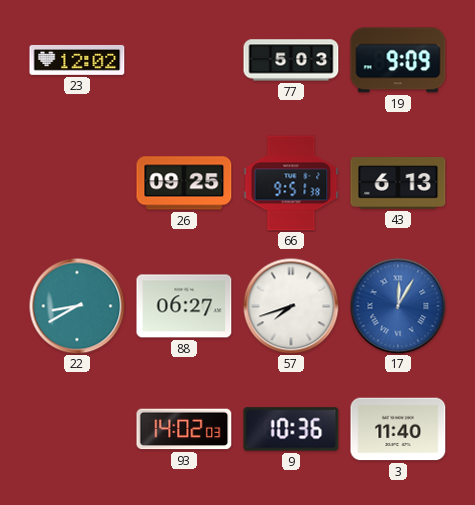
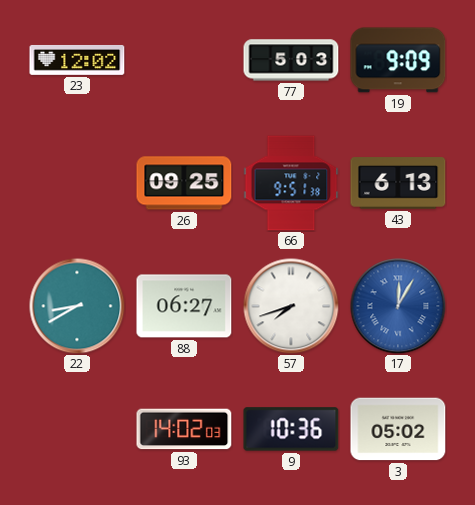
3: 11:40 -> 05:02
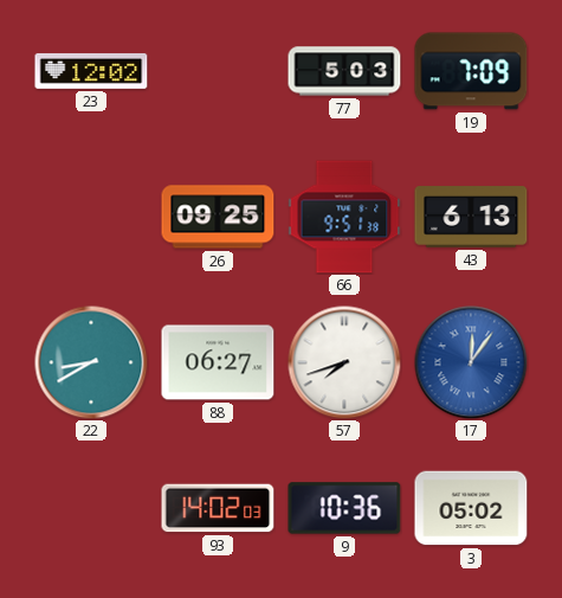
19: 9:09 -> 7:09
17: 12:05 -> 12:06
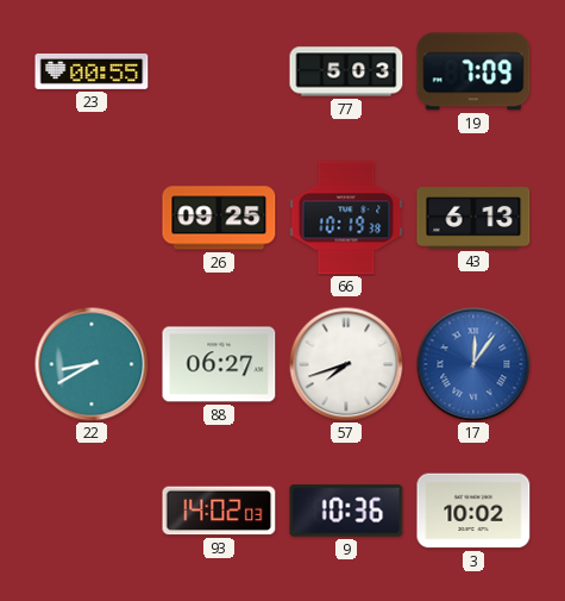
23: 12:02 -> 00:55
66: 9:51 -> 10:19
3: 05:02 -> 10:02
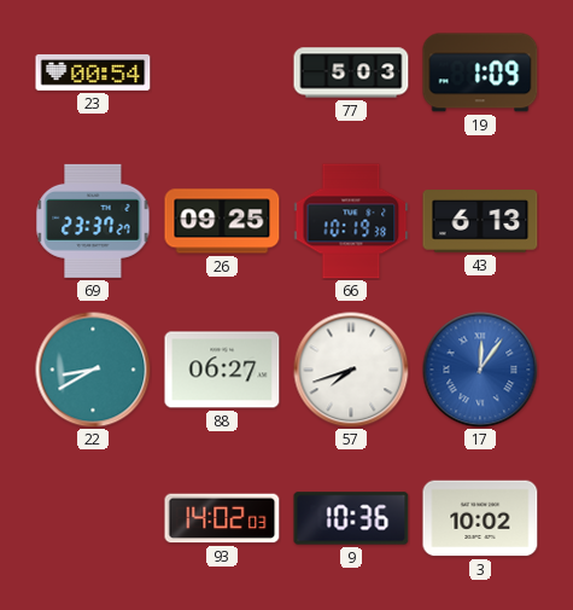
23: 00:55 -> 00:54
19: 7:09 -> 1:09
69: none -> 23:37
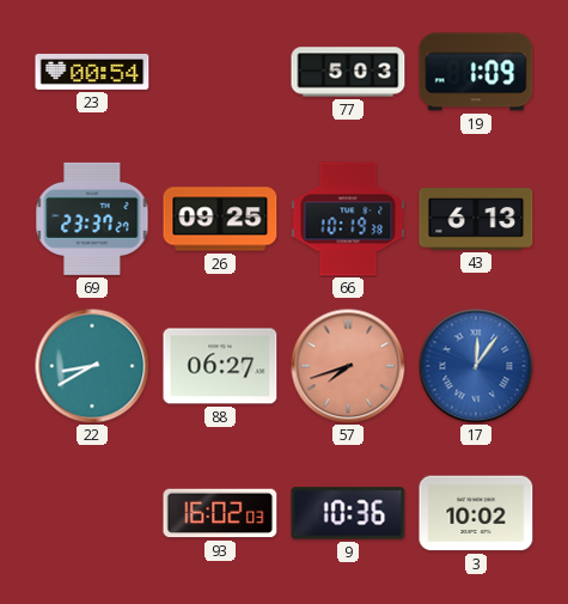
57 dial: white -> salmon
93: 14:02 -> 16:02
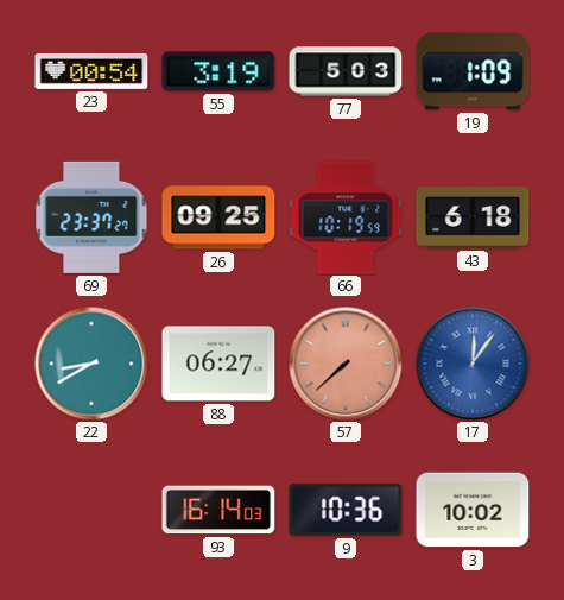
55: none -> 3:19
66: 10:19:38 -> 10:19:59
43: 6:13 -> 6:18
57: 7:42 -> 7:38
93: 16:02 -> 16:14
